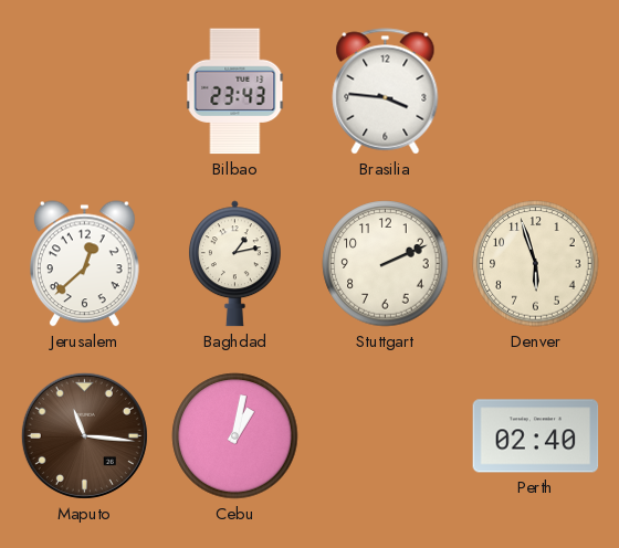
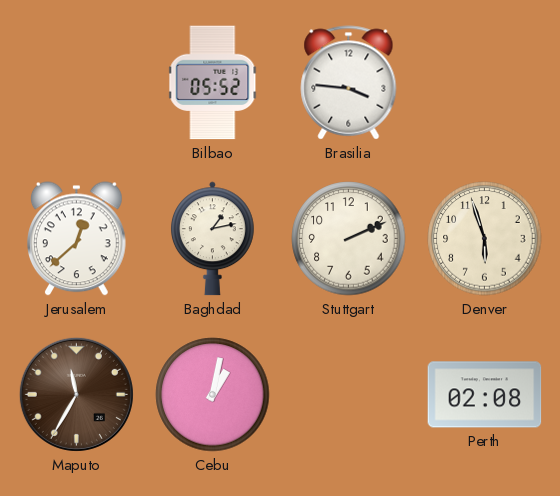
Bilbao: 23:43 -> 05:52
Maputo: 11:16 -> 11:35
Perth: 02:40 -> 02:08
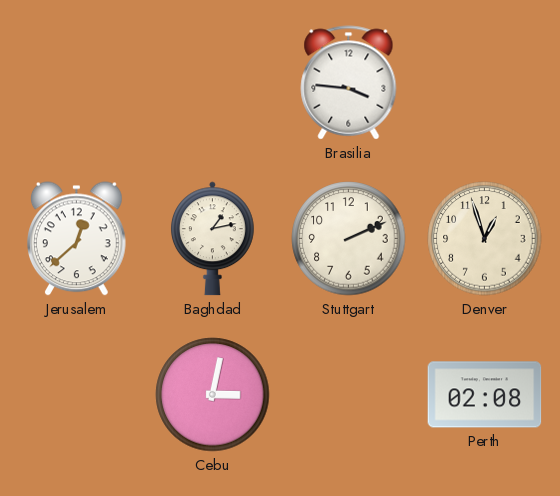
Bilbao: 05:52 -> none
Denver: 5:57 -> 12:57
Maputo: 11:35 -> none
Cebu: 1:02 -> 3:02
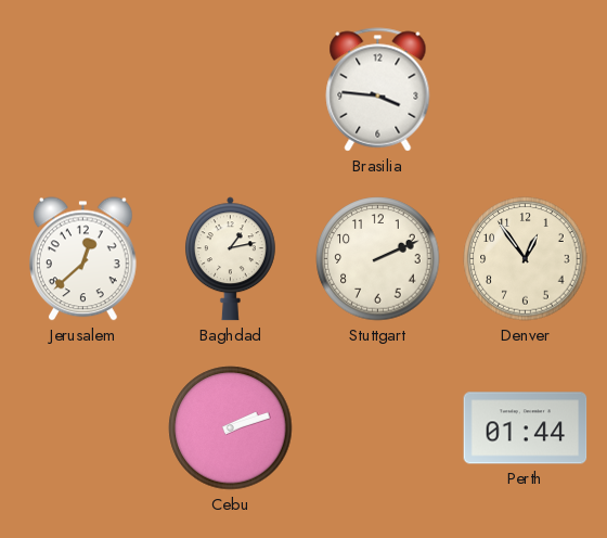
Denver: 12:57 -> 12:54
Cebu: 3:02 -> 2:12
Perth: 02:08 -> 01:44
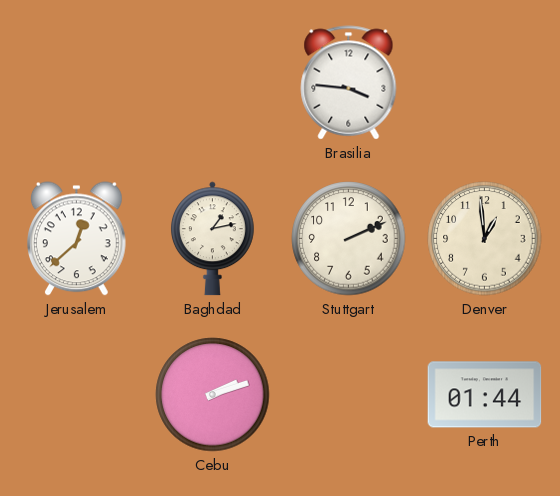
Denver: 12:54 -> 12:59
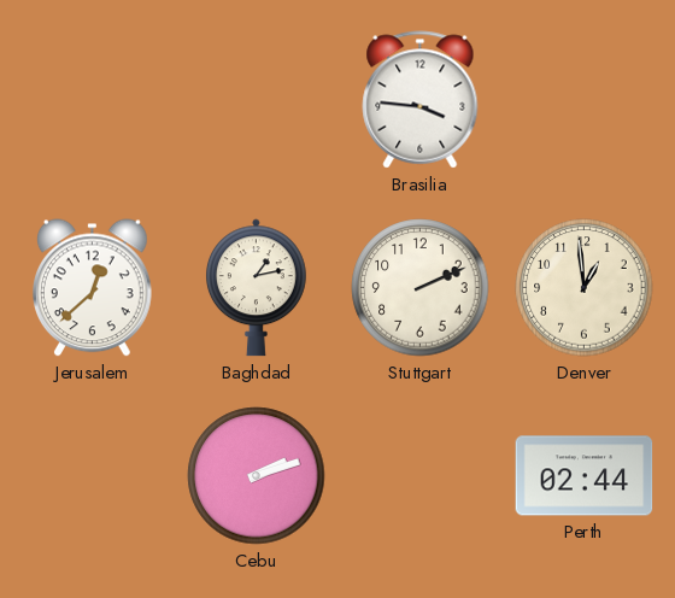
Perth: 01:44 -> 02:44
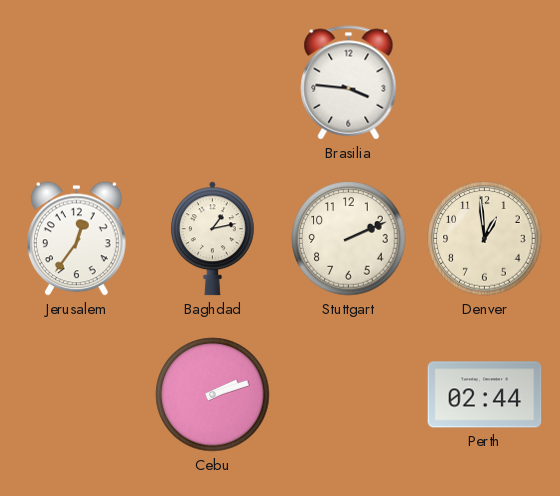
Jerusalem: 12:38 -> 12:36
